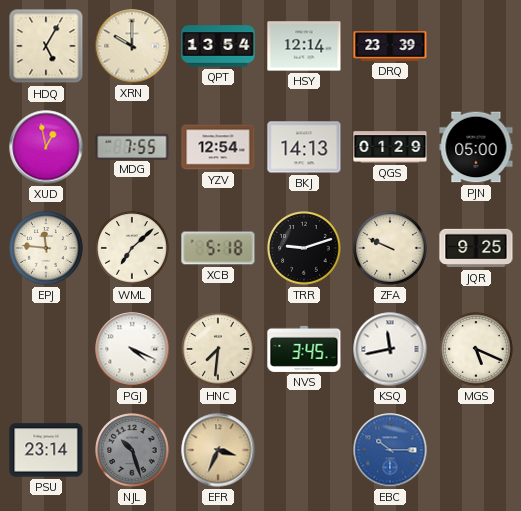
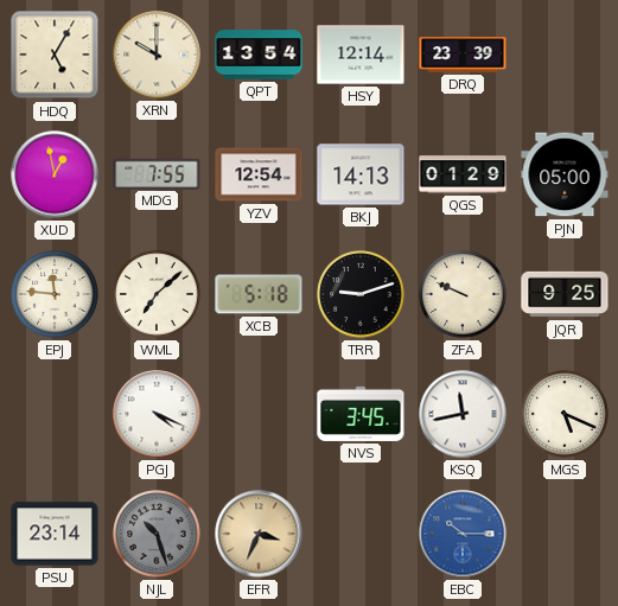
HNC: 7:31 -> none
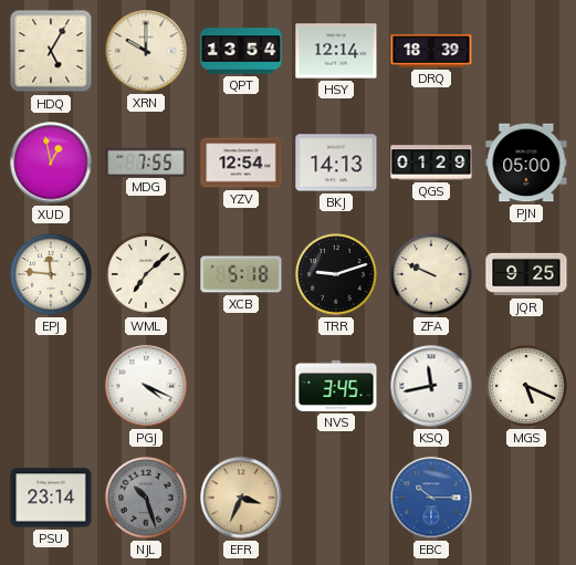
DRQ: 23:39 -> 18:39
